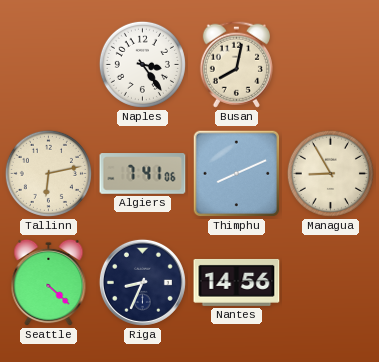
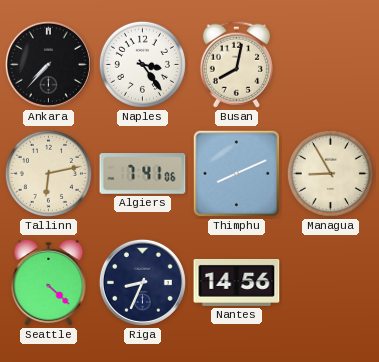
Ankara: none -> 7:37
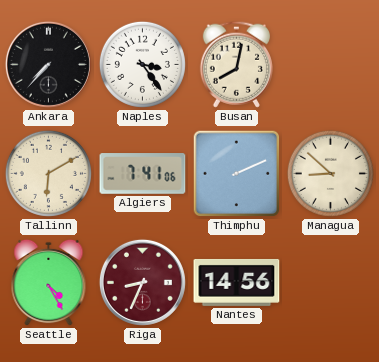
Tallinn: 6:13 -> 6:10
Thimphu: 8:11 -> 2:11
Managua: 8:55 -> 8:52
Seattle: 4:22 -> 4:25
Riga dial: navy -> burgundy
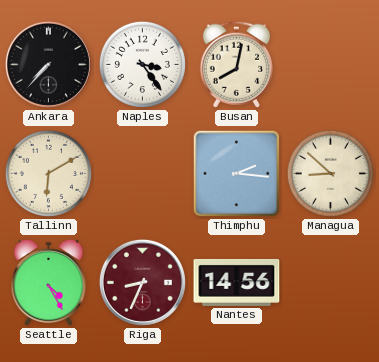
Algiers: 7:41 -> none
Thimphu: 2:11 -> 2:16
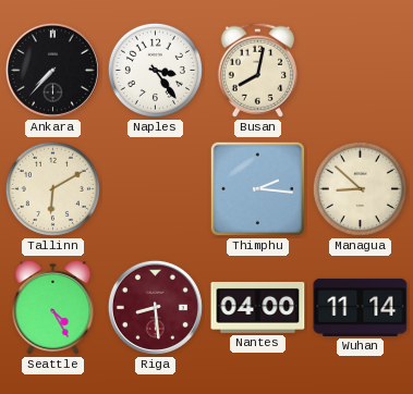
Riga: 8:34 -> 8:29
Nantes: 14:56 -> 04:00
Wuhan: none -> 11:14
